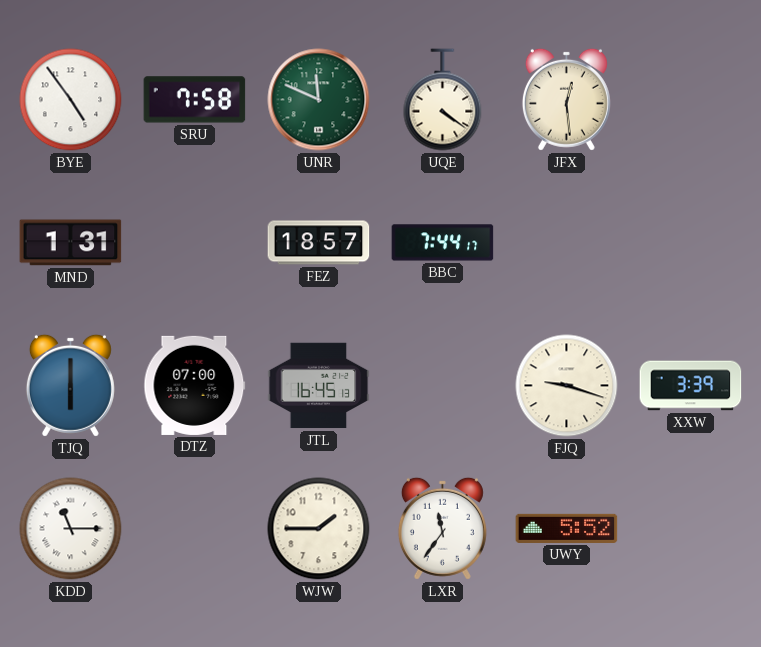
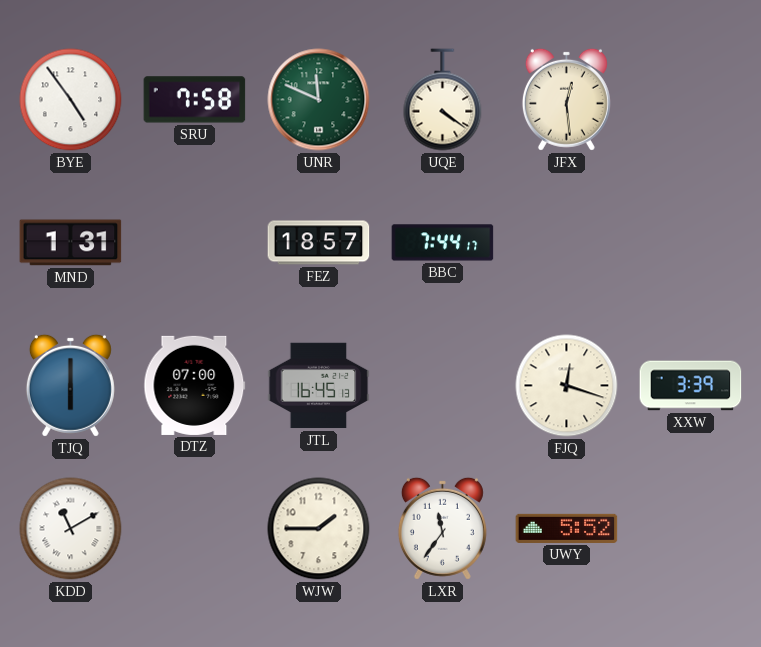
FJQ: 9:18 -> 12:18
KDD: 11:15 -> 11:10
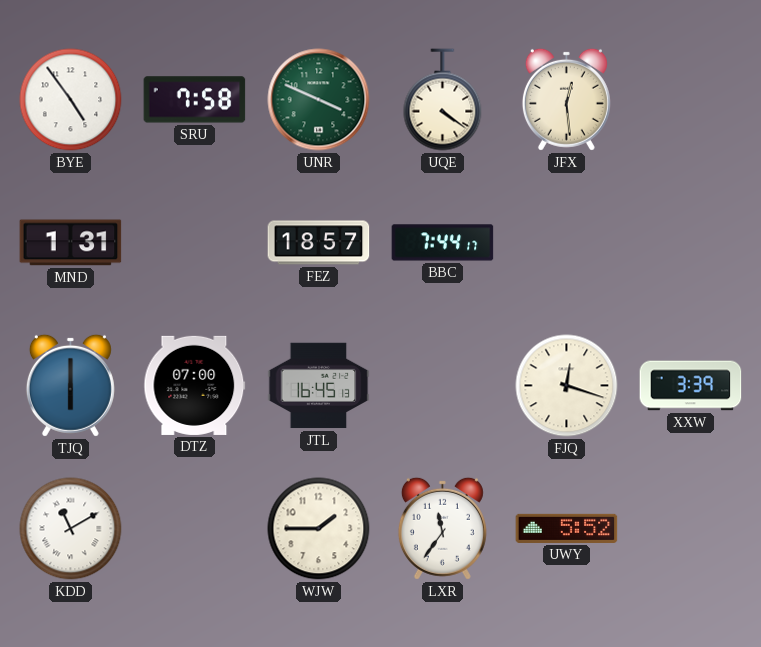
UNR: 11:49 -> 3:49
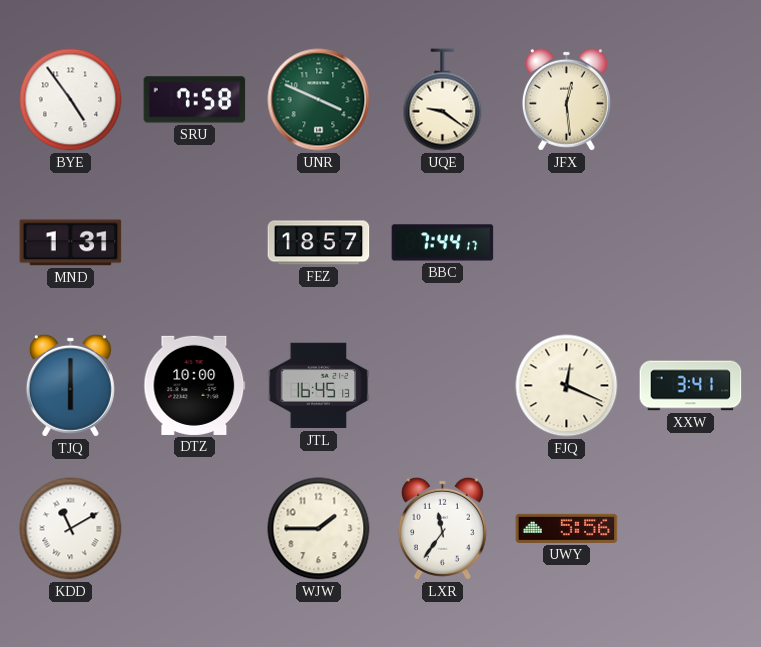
UQE: 4:21 -> 9:21
DTZ: 07:00 -> 10:00
FJQ: 12:18 -> 12:19
XXW: 3:39 -> 3:41
UWY: 5:52 -> 5:56
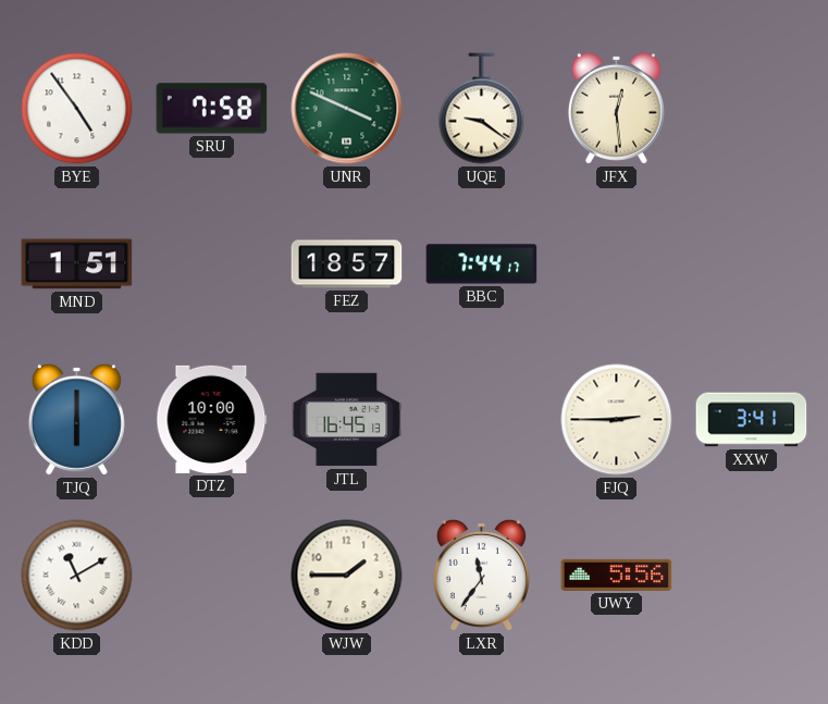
MND: 1:31 -> 1:51
FJQ: 12:19 -> 2:45
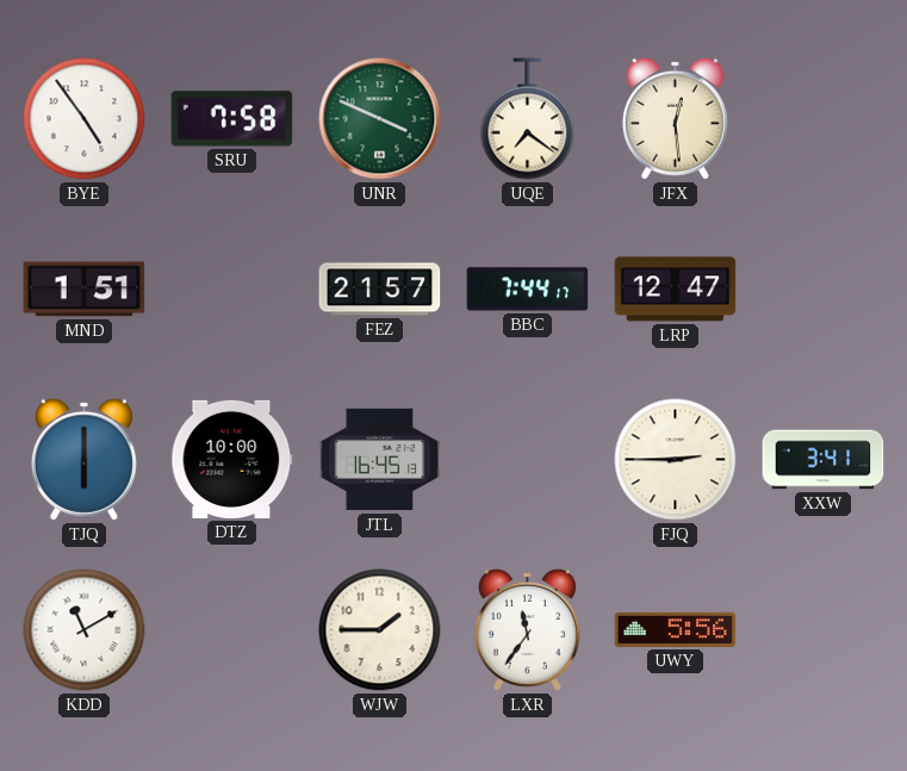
UQE: 9:21 -> 7:21
FEZ: 18:57 -> 21:57
LRP: none -> 12:47
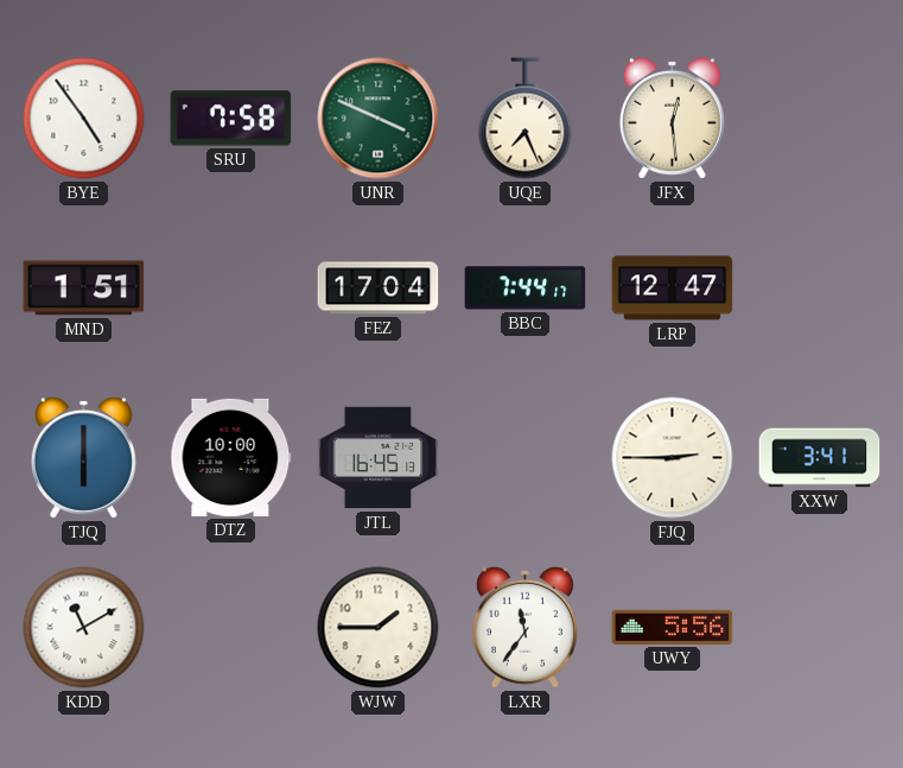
UQE: 7:21 -> 7:26
FEZ: 21:57 -> 17:04
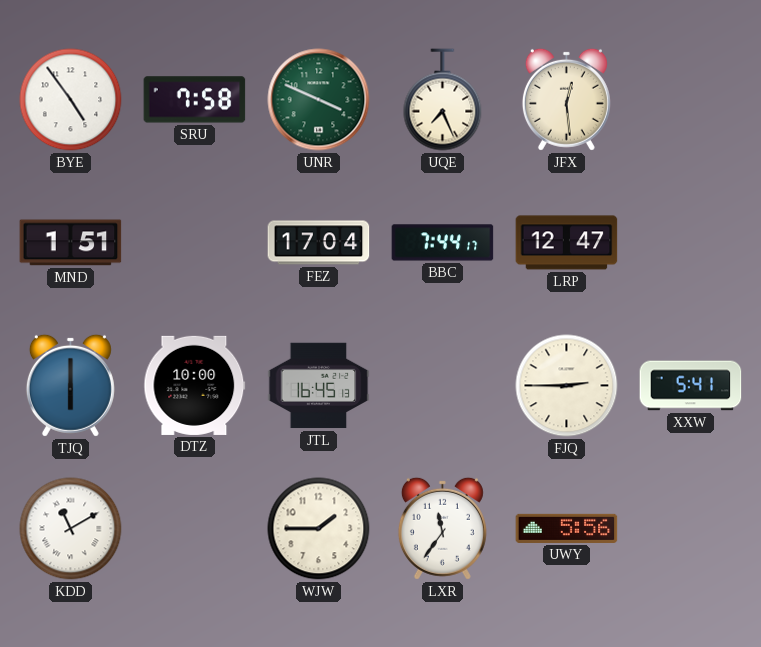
XXW: 3:41 -> 5:41
